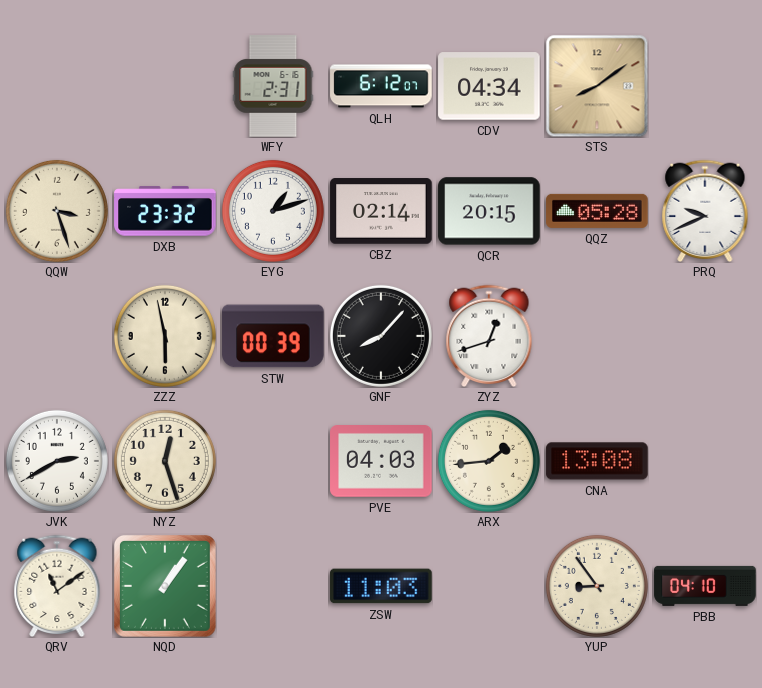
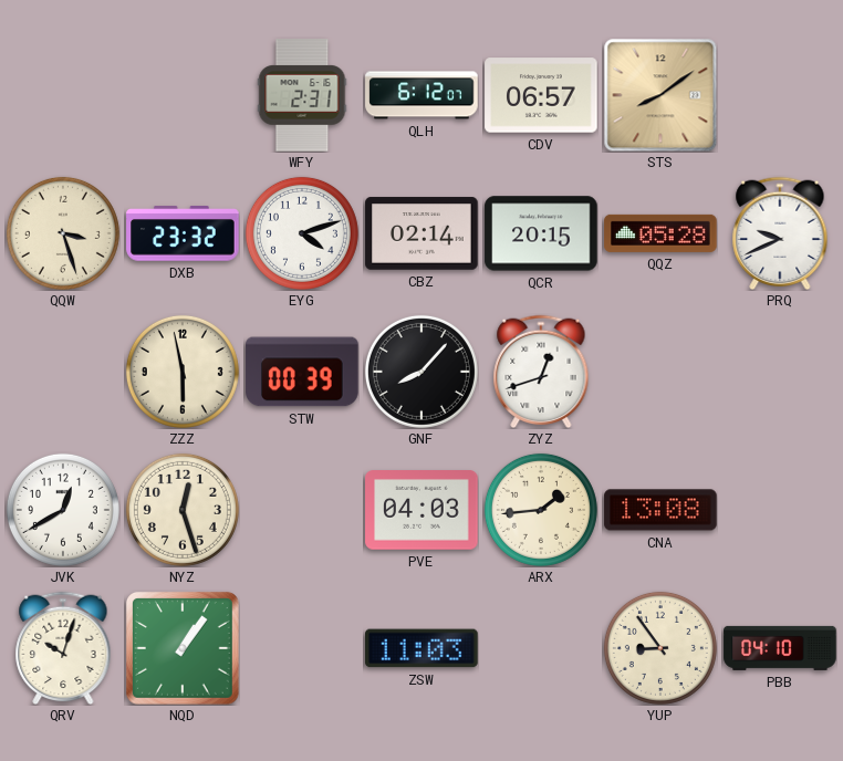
CDV: 04:34 -> 06:57
EYG: 1:12 -> 4:12
JVK: 2:40 -> 12:40
QRV: 11:09 -> 10:03
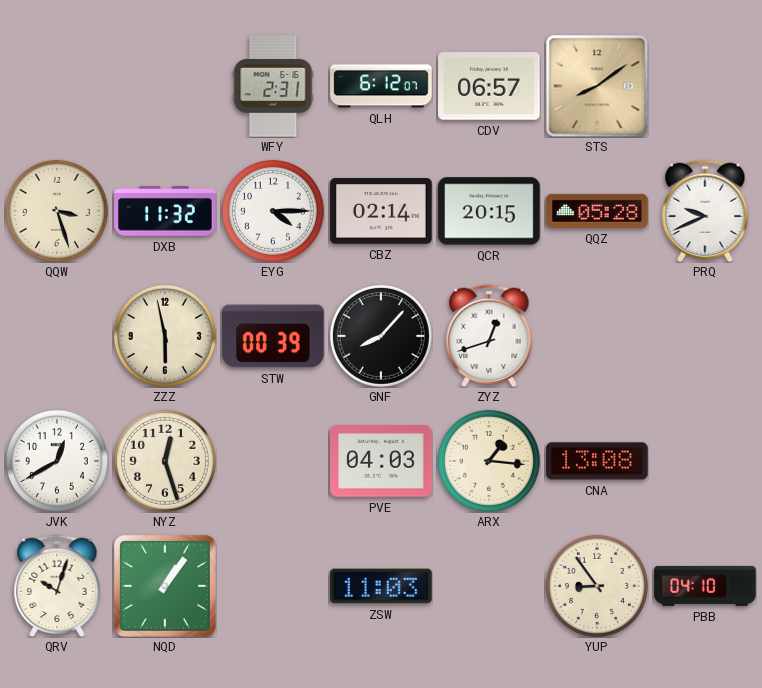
DXB: 23:32 -> 11:32
EYG: 4:12 -> 4:15
ARX: 1:44 -> 1:16
